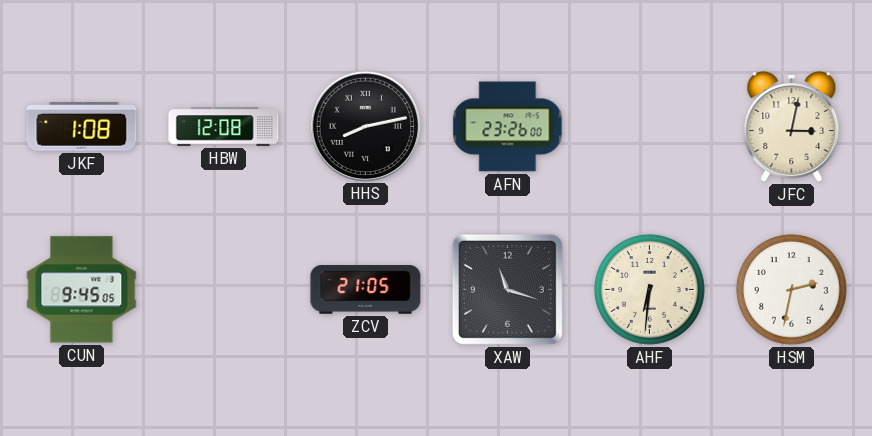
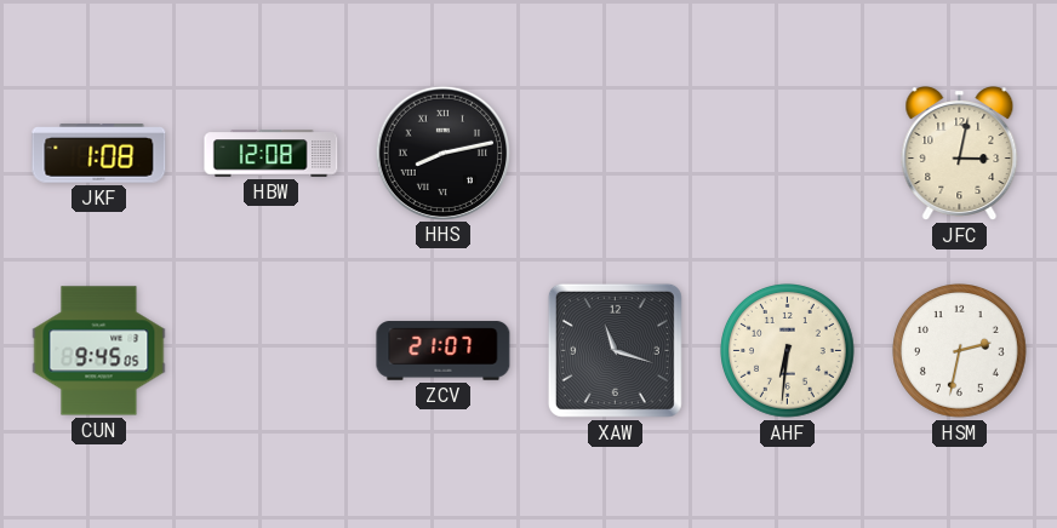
AFN: 23:26 -> none
ZCV: 21:05 -> 21:07
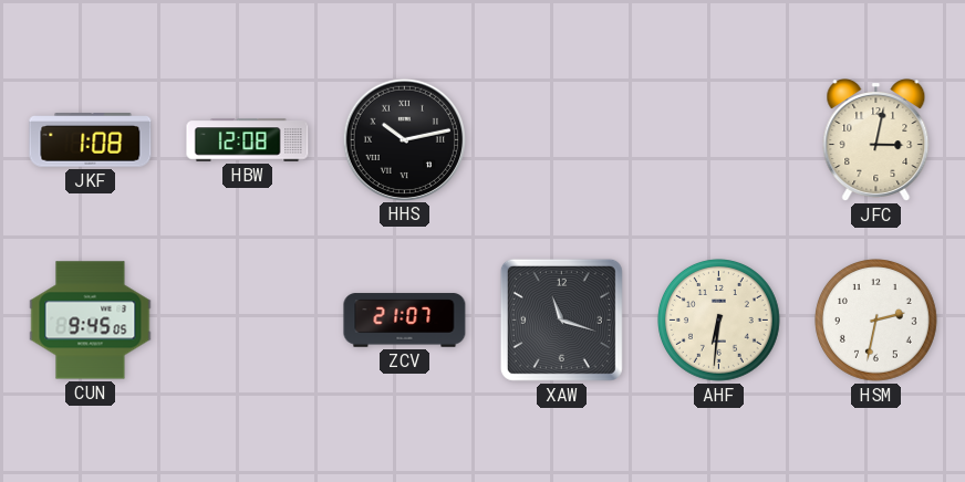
HHS: 8:13 -> 10:13
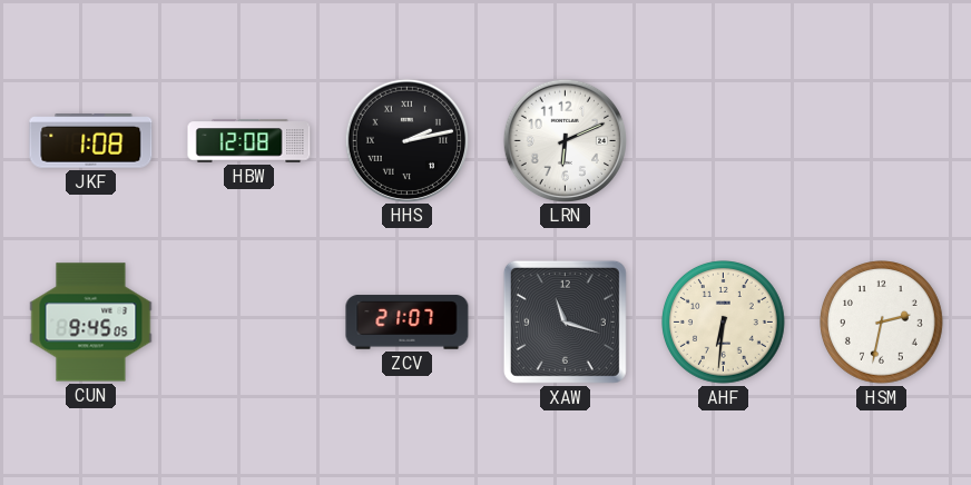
HHS: 10:13 -> 2:13
LRN: none -> 6:11
JFC: 3:02 -> none
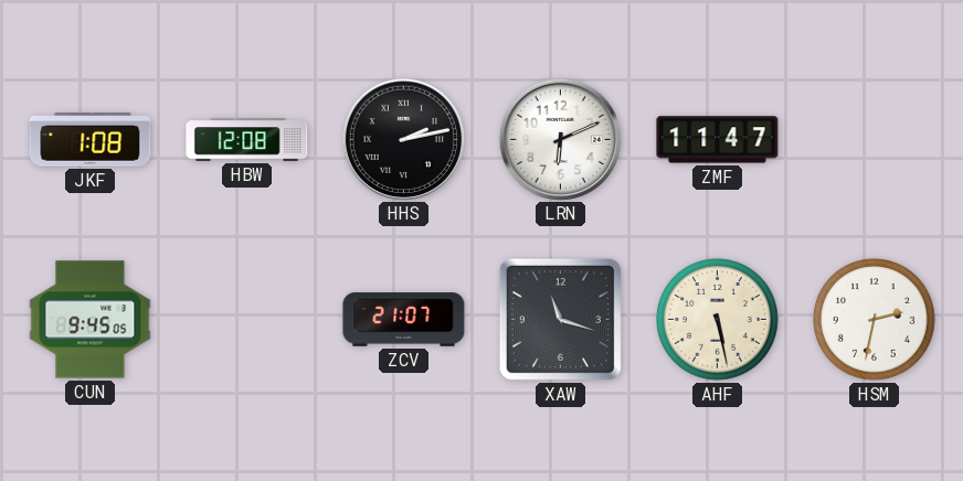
ZMF: none -> 11:47
AHF: 6:31 -> 5:28
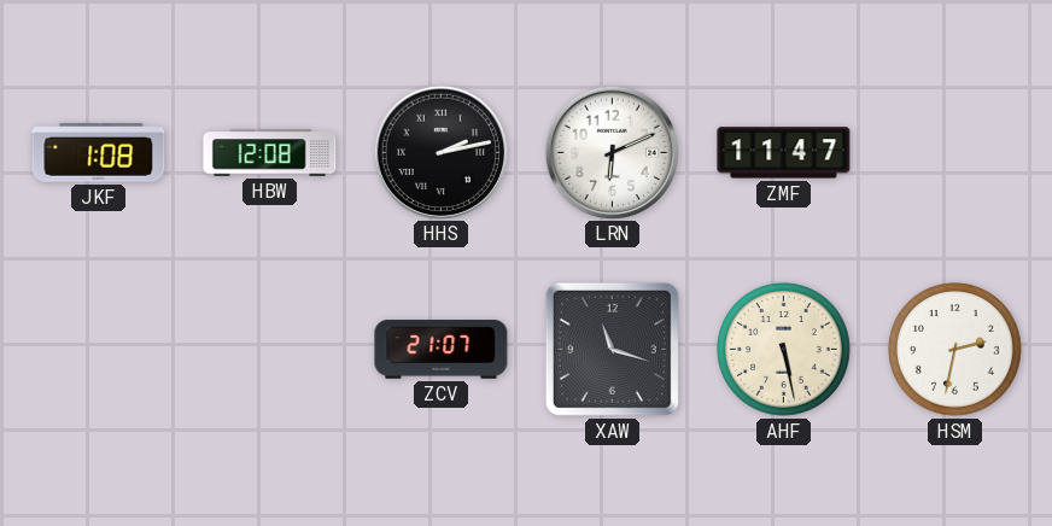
CUN: 9:45 -> none
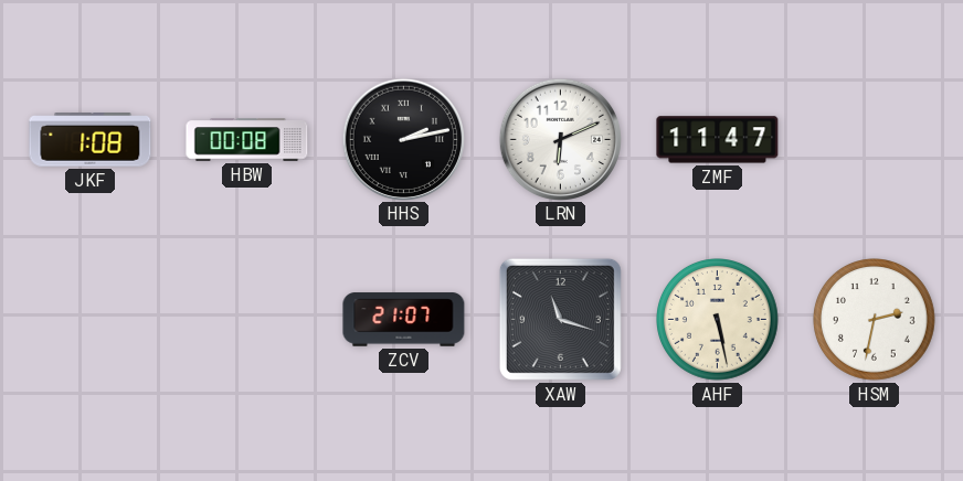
HBW: 12:08 -> 00:08
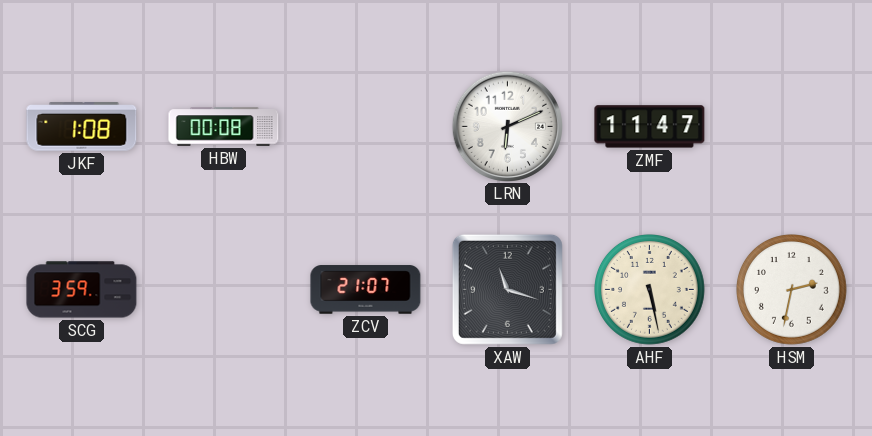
HHS: 2:13 -> none
SCG: none -> 3:59
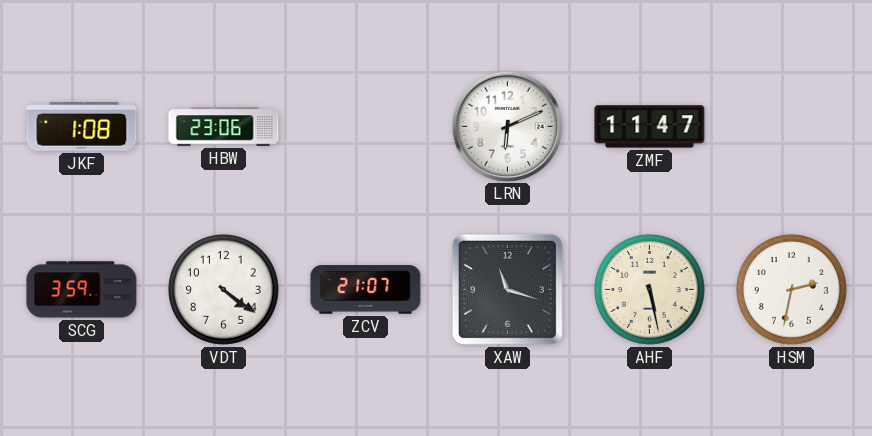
HBW: 00:08 -> 23:06
VDT: none -> 4:21
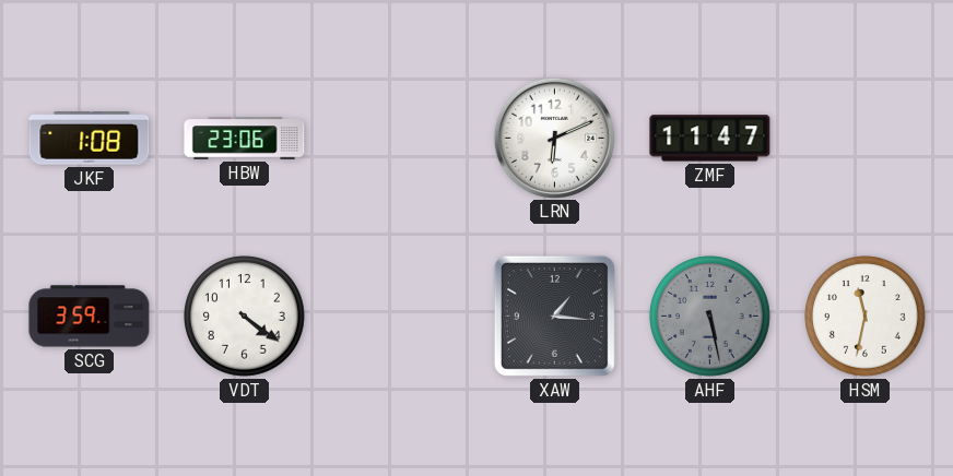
ZCV: 21:07 -> none
XAW: 11:18 -> 1:16
AHF dial: cream -> grey
HSM: 2:32 -> 11:32
